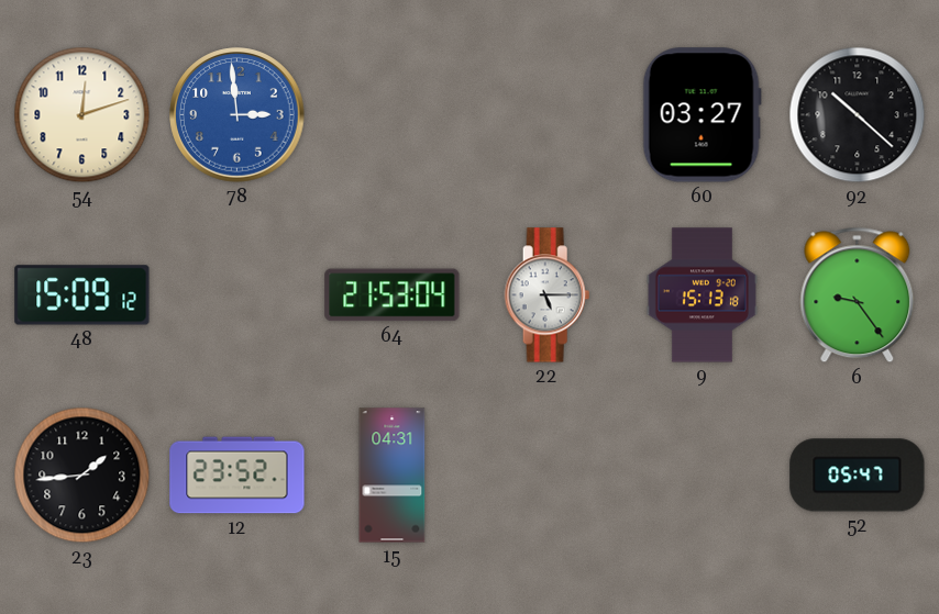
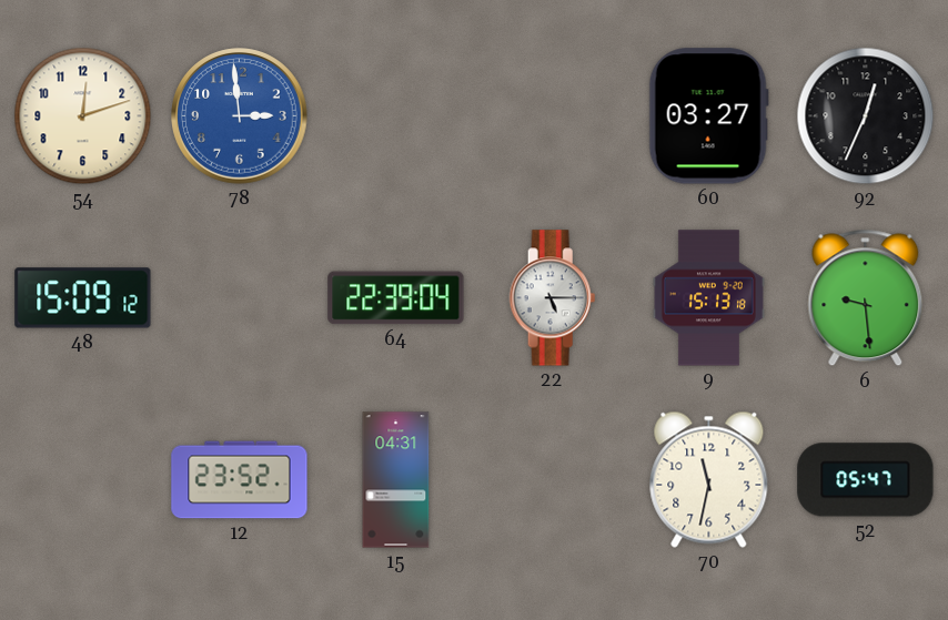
92: 10:22 -> 12:34
64: 21:53 -> 22:39
6: 9:24 -> 9:29
23: 1:44 -> none
70: none -> 11:32
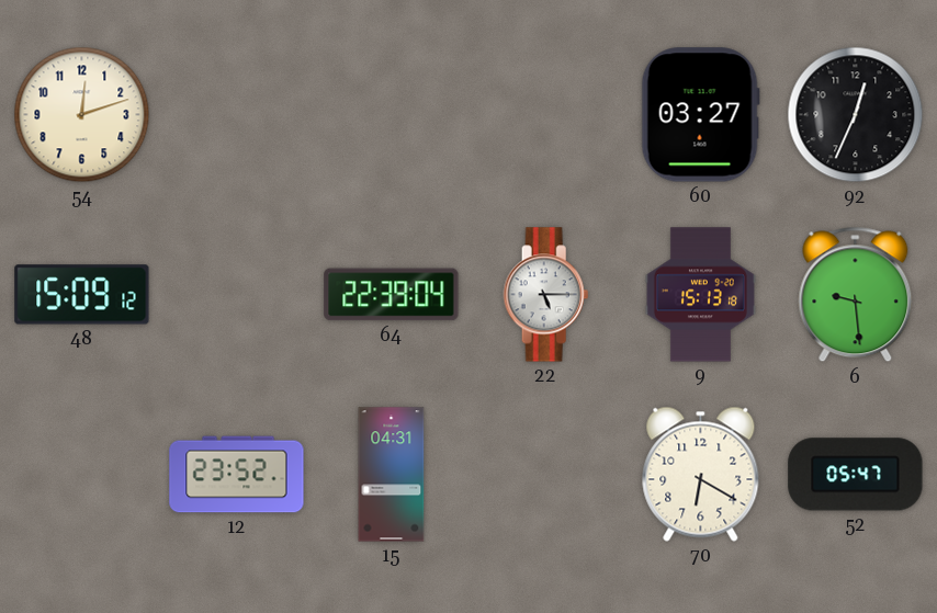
78: 2:59 -> none
70: 11:32 -> 6:20
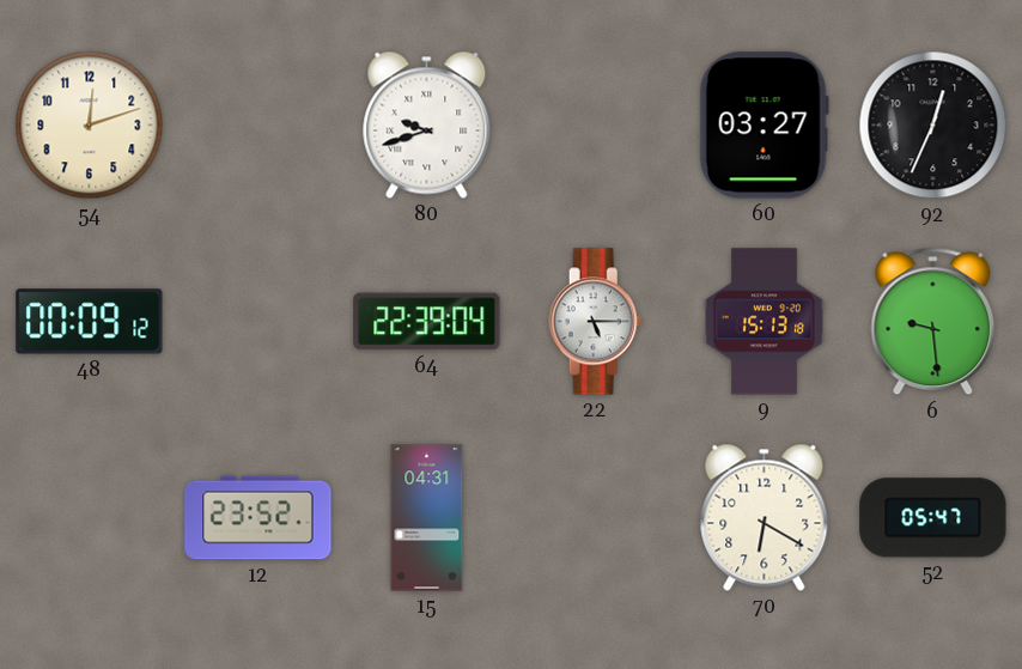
80: none -> 9:42
48: 15:09 -> 00:09
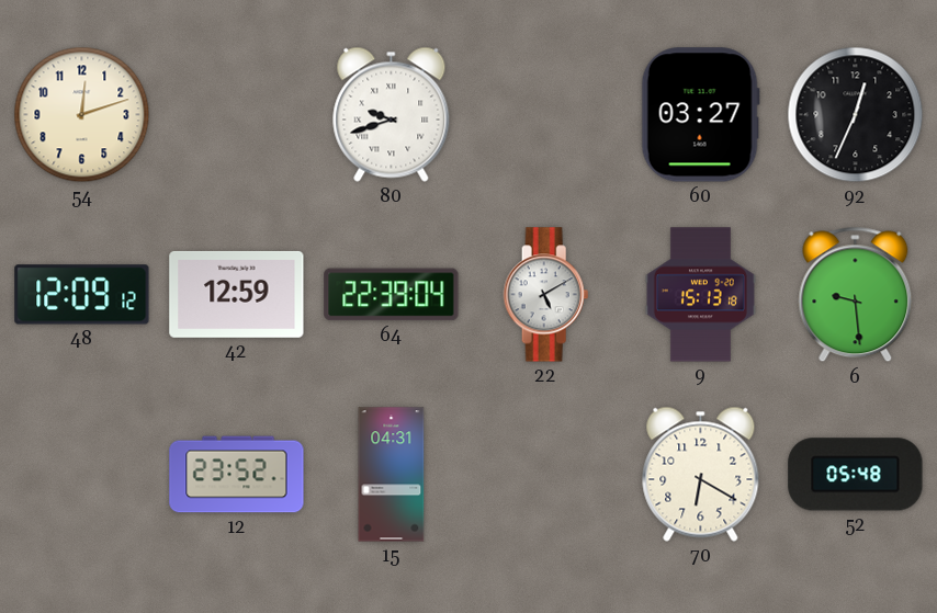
48: 00:09 -> 12:09
42: none -> 12:59
22: 5:15 -> 5:10
52: 05:47 -> 05:48
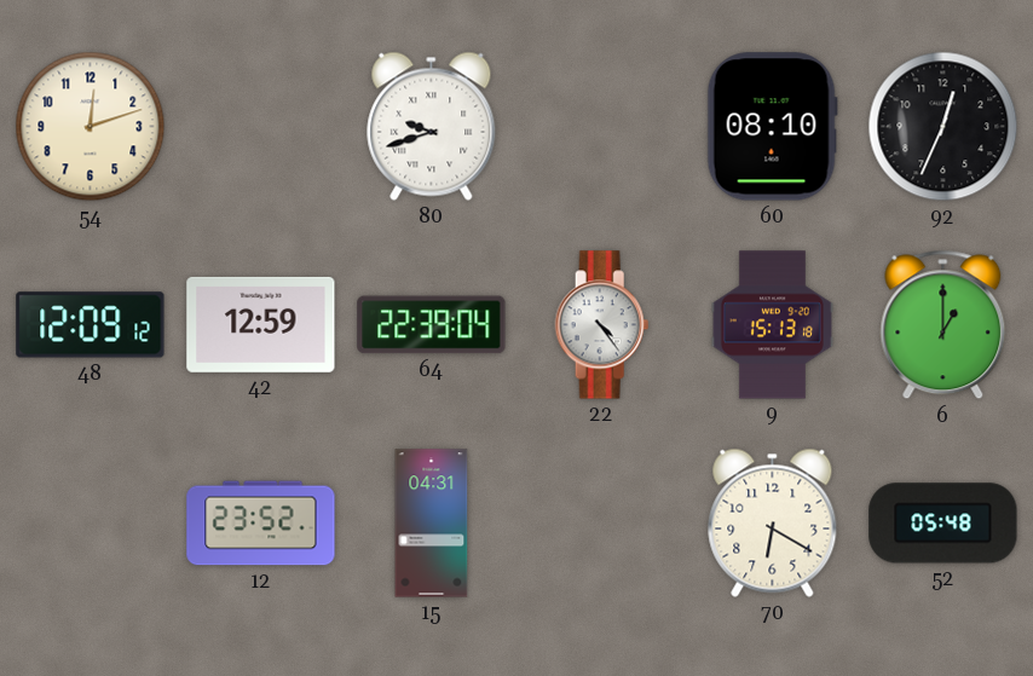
60: 03:27 -> 08:10
22: 5:10 -> 4:24
6: 9:29 -> 1:00
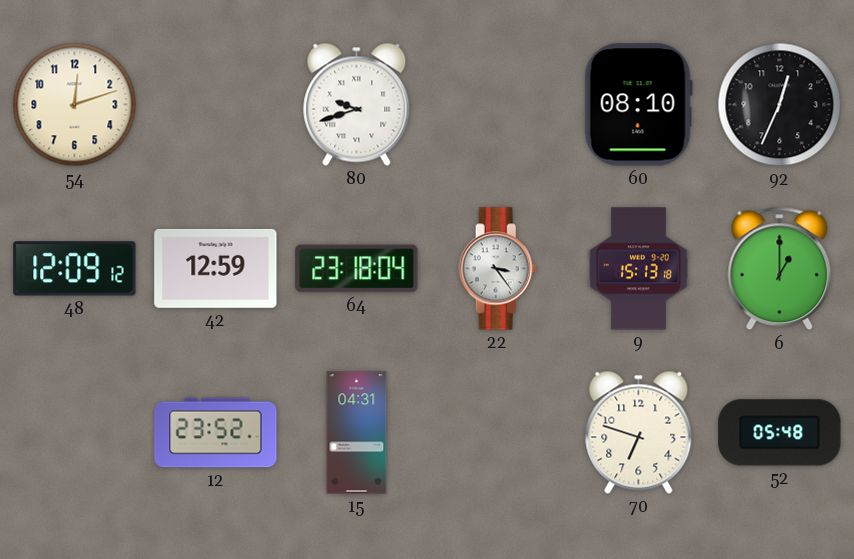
64: 22:39 -> 23:18
22: 4:24 -> 3:24
70: 6:20 -> 6:48
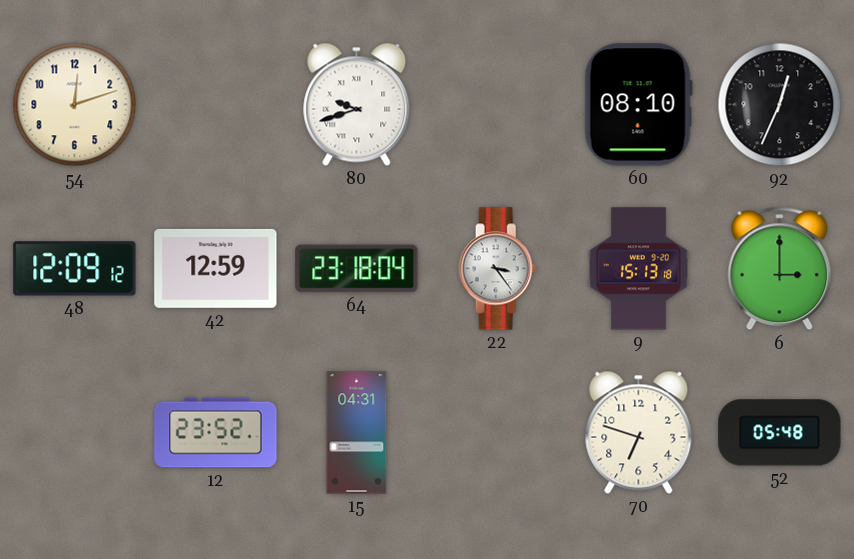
6: 1:00 -> 3:00
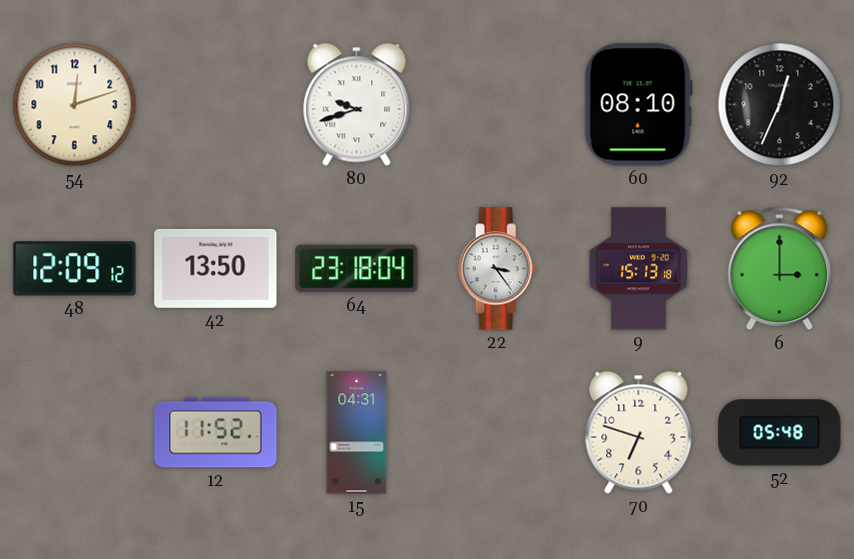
42: 12:59 -> 13:50
12: 23:52 -> 11:52
